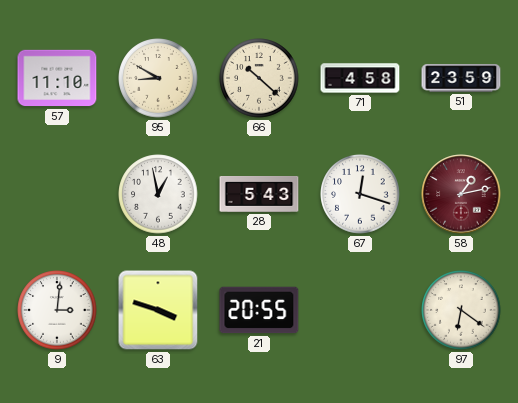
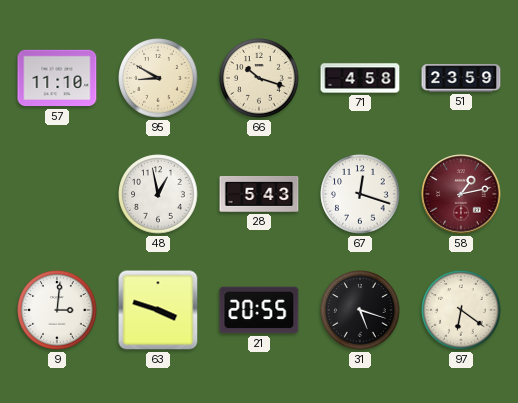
66: 10:22 -> 10:18
31: none -> 5:18
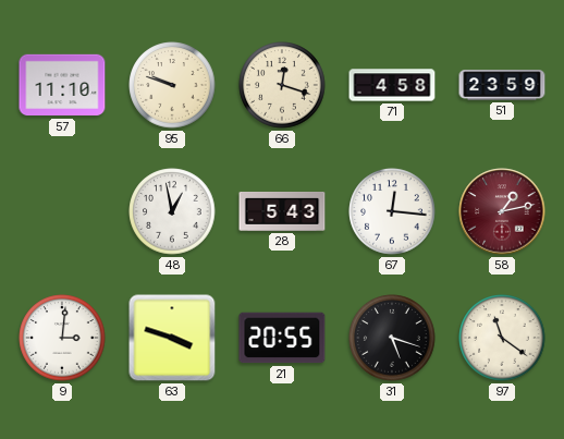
95: 8:50 -> 9:48
66: 10:18 -> 12:18
67: 12:18 -> 12:16
97: 6:21 -> 11:21
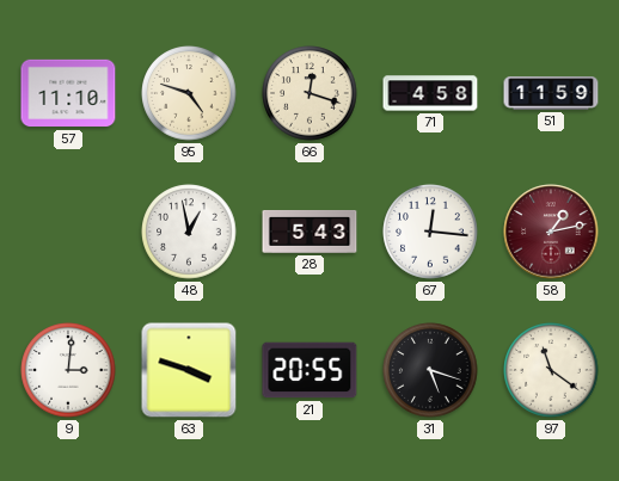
95: 9:48 -> 4:48
51: 23:59 -> 11:59
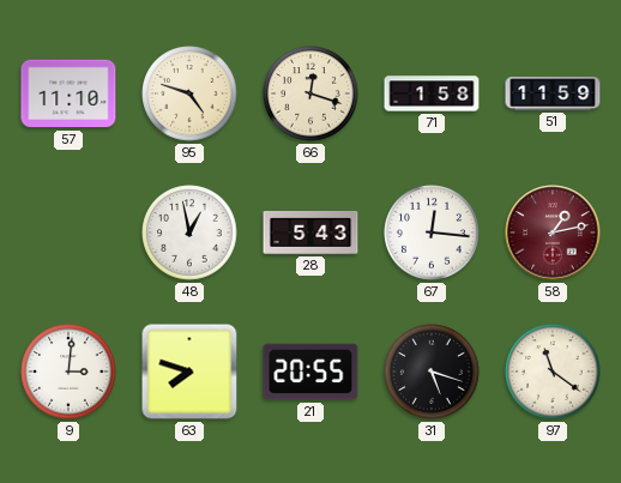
71: 4:58 -> 1:58
63: 3:48 -> 7:48
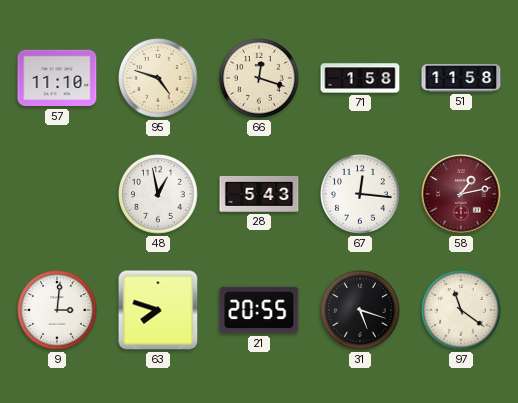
51: 11:59 -> 11:58
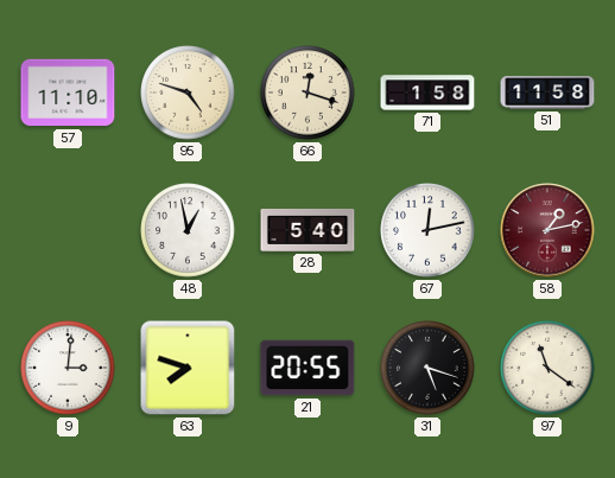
28: 5:43 -> 5:40
67: 12:16 -> 12:13
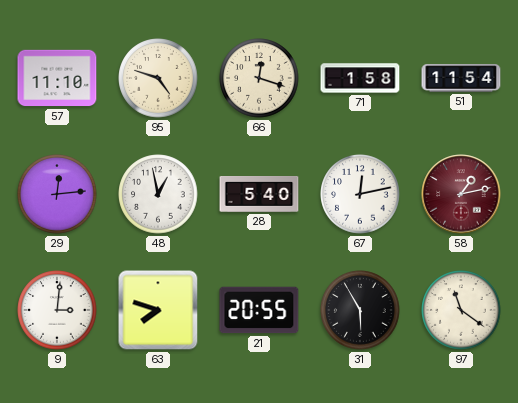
51: 11:58 -> 11:54
29: none -> 12:14
31: 5:18 -> 5:55
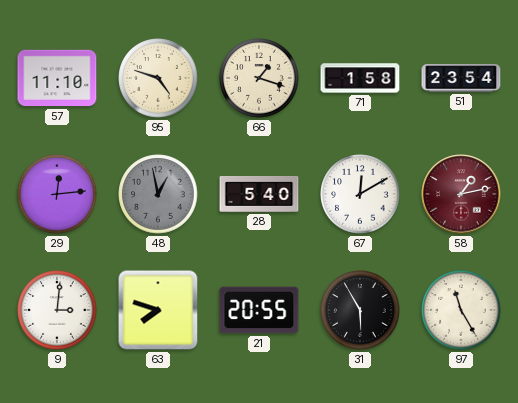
66: 12:18 -> 1:18
51: 11:54 -> 23:54
48 dial: white -> grey
67: 12:13 -> 12:10
97: 11:21 -> 11:25
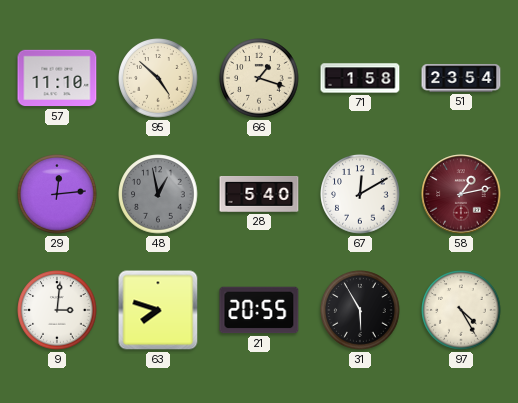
95: 4:48 -> 4:52
97: 11:25 -> 4:25
